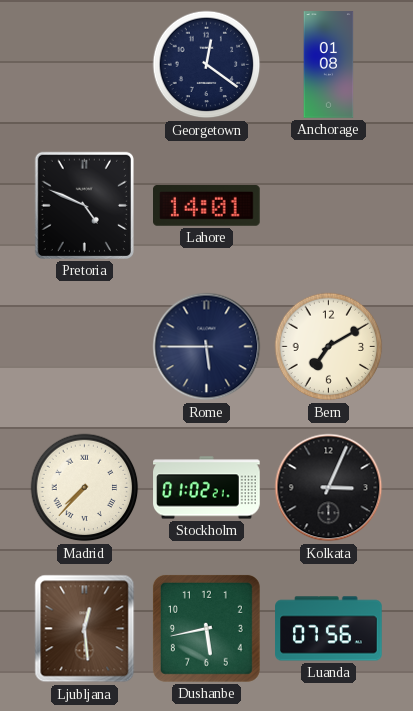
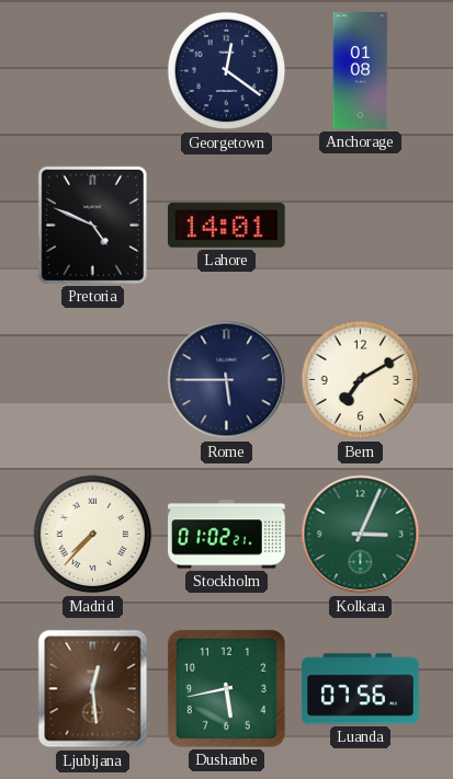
Kolkata dial: black -> green
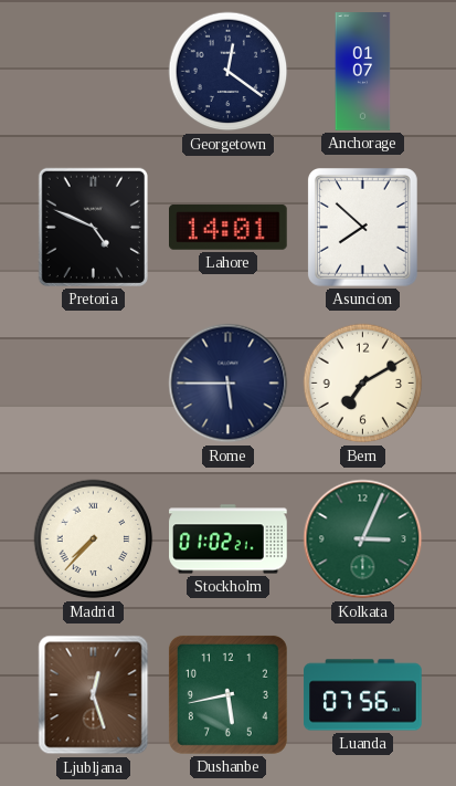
Anchorage: 01:08 -> 01:07
Asuncion: none -> 7:52
Ljubljana: 12:29 -> 12:27
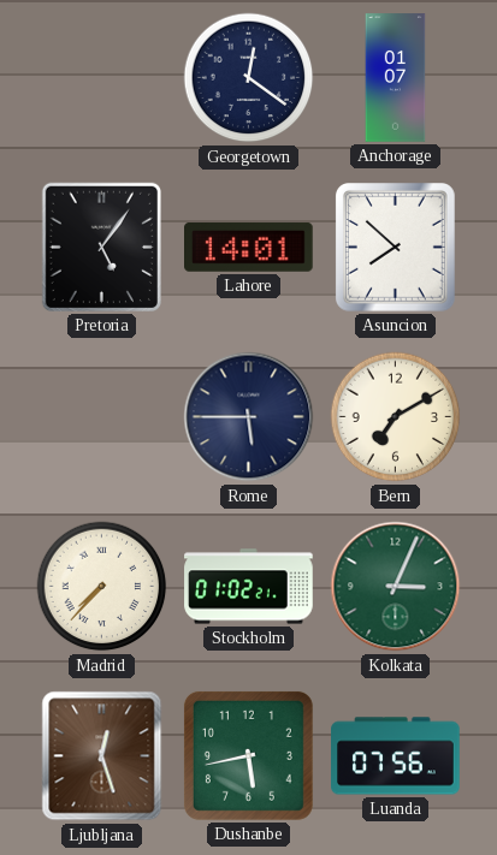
Pretoria: 4:49 -> 5:06
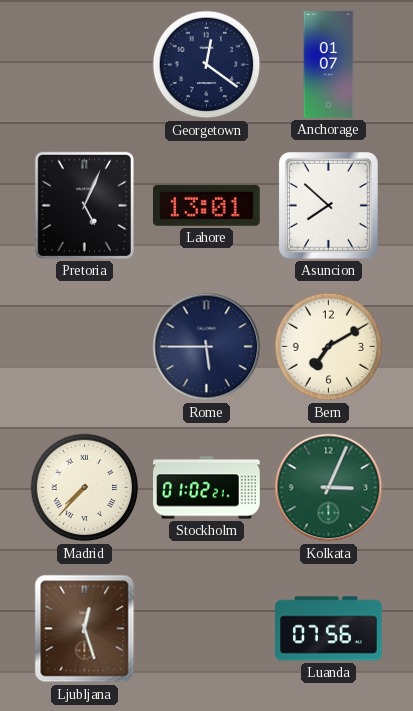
Pretoria: 5:06 -> 5:04
Lahore: 14:01 -> 13:01
Dushanbe: 5:43 -> none
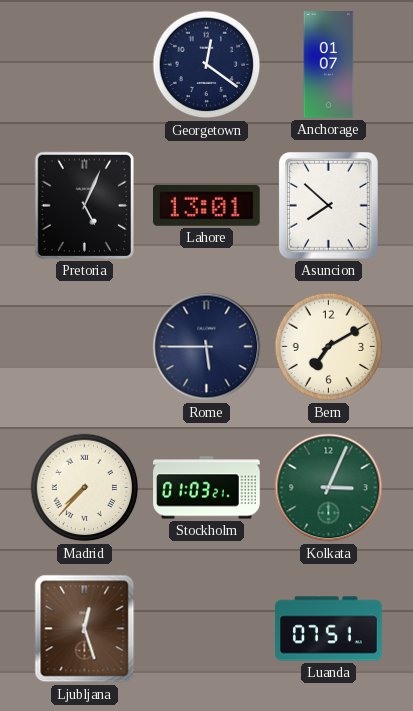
Stockholm: 01:02 -> 01:03
Luanda: 07:56 -> 07:51
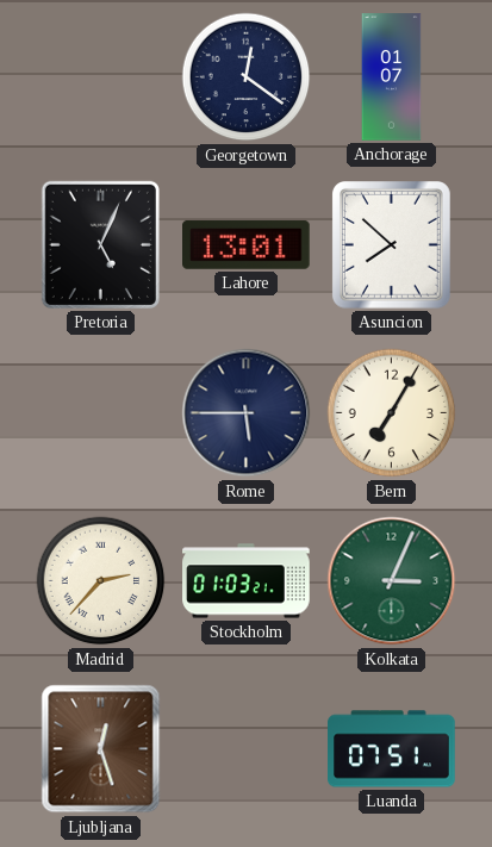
Bern: 7:10 -> 7:05
Madrid: 7:37 -> 2:37
